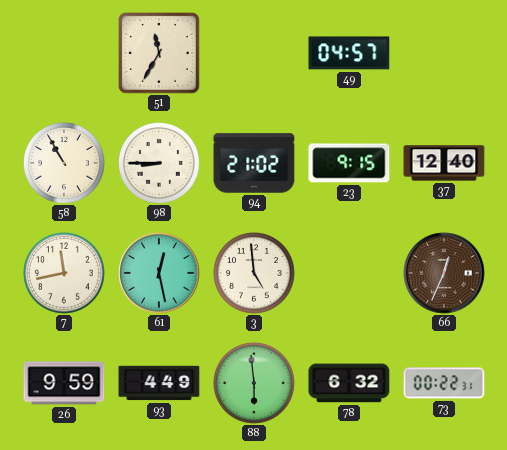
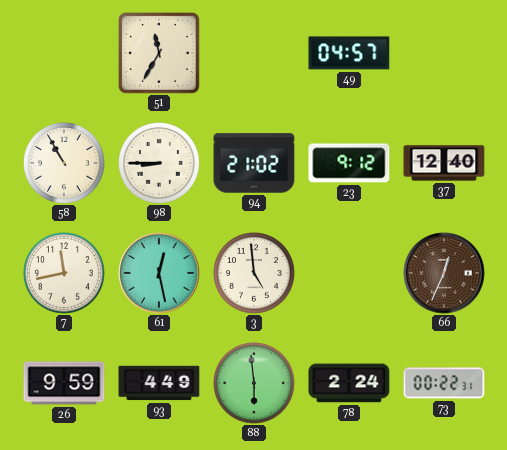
23: 9:15 -> 9:12
78: 6:32 -> 2:24
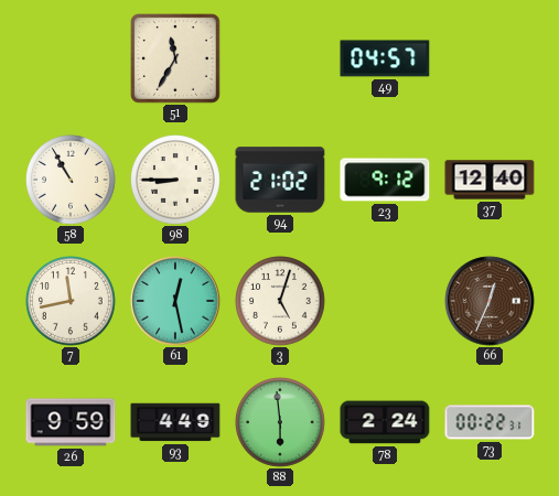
3: 4:59 -> 5:03
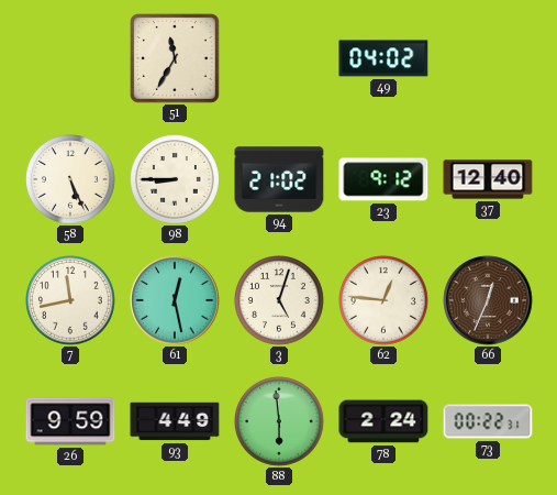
49: 04:57 -> 04:02
58: 10:55 -> 5:26
62: none -> 12:46
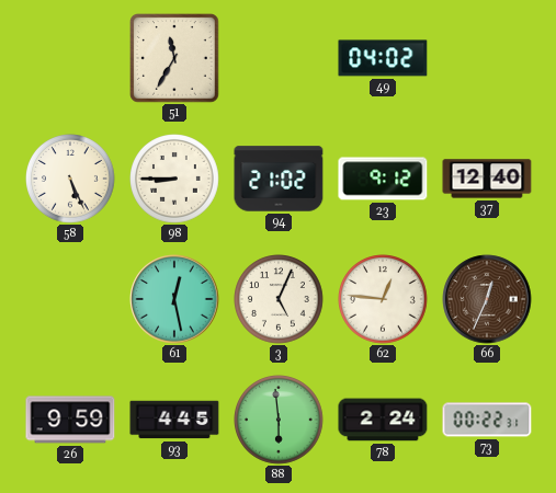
7: 11:43 -> none
3: 5:03 -> 5:04
93: 4:49 -> 4:45
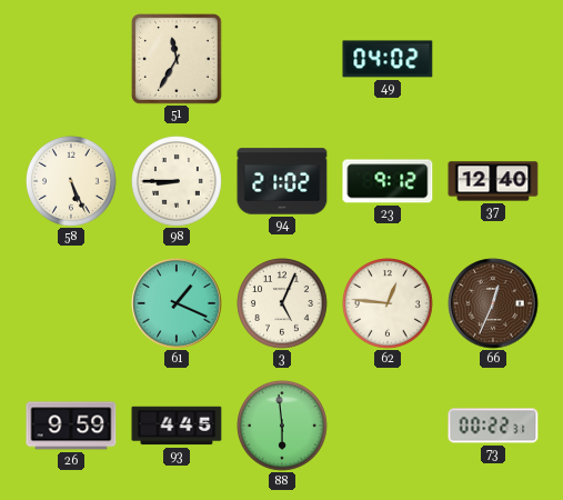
61: 12:28 -> 1:19
78: 2:24 -> none
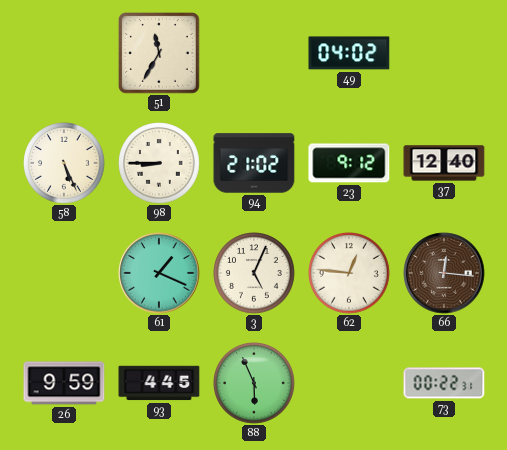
66: 12:34 -> 12:16
88: 5:59 -> 5:56
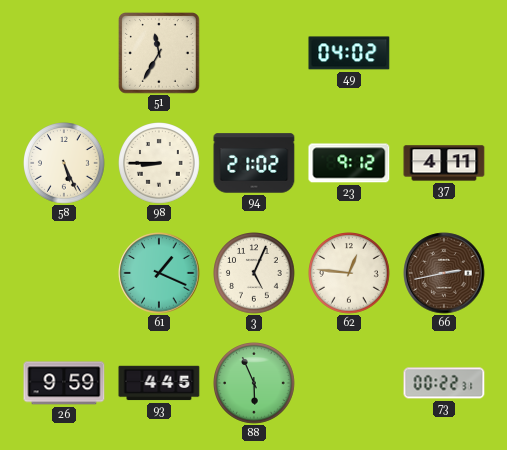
37: 12:40 -> 4:11
66: 12:16 -> 2:43
